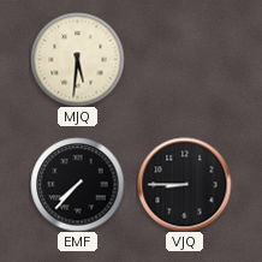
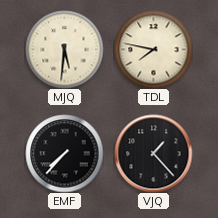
TDL: none -> 7:47
VJQ: 8:45 -> 1:23
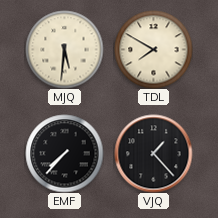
TDL: 7:47 -> 7:50
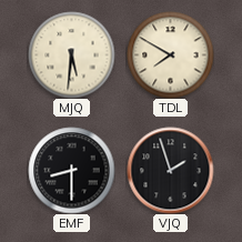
EMF: 7:37 -> 8:30
VJQ: 1:23 -> 1:57
